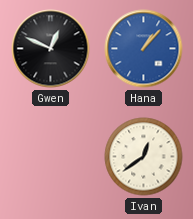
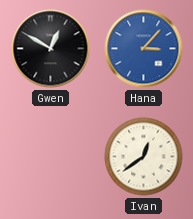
Gwen: 12:49 -> 12:50
Hana: 1:07 -> 3:07
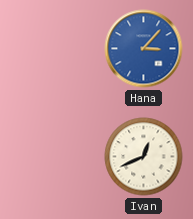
Gwen: 12:50 -> none
Ivan: 12:39 -> 12:41
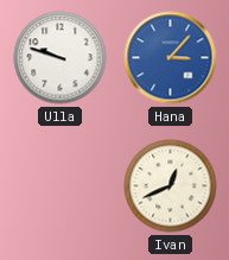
Ulla: none -> 9:48
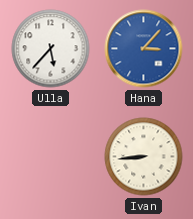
Ulla: 9:48 -> 5:37
Ivan: 12:41 -> 8:44
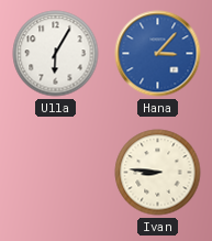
Ulla: 5:37 -> 6:05
Ivan: 8:44 -> 8:46
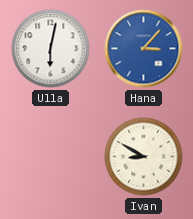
Ulla: 6:05 -> 6:02
Ivan: 8:46 -> 8:50
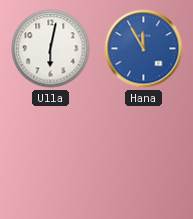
Hana: 3:07 -> 11:55
Ivan: 8:50 -> none
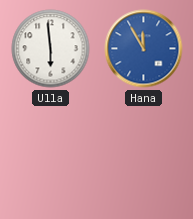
Ulla: 6:02 -> 5:59
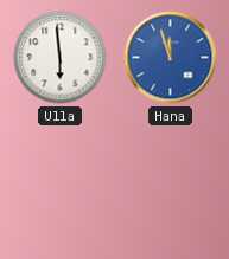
Hana: 11:55 -> 11:57
